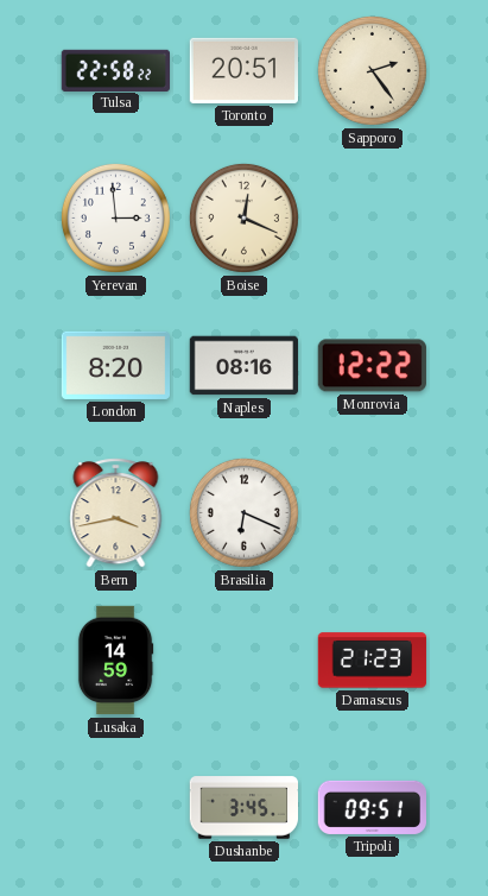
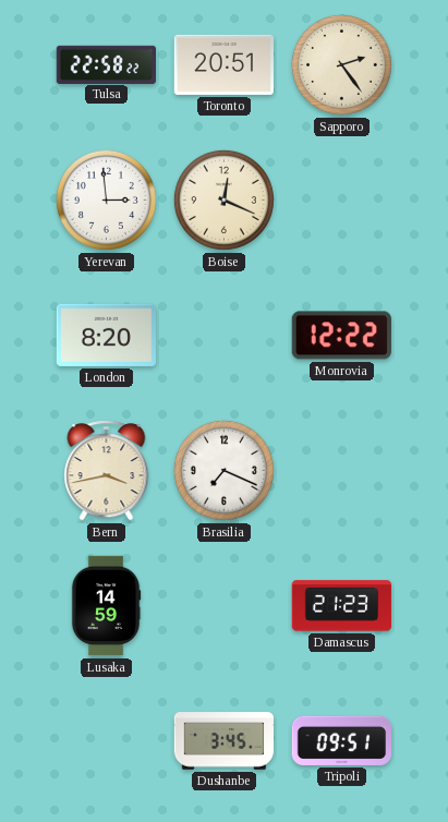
Naples: 08:16 -> none
Brasilia: 6:19 -> 7:19
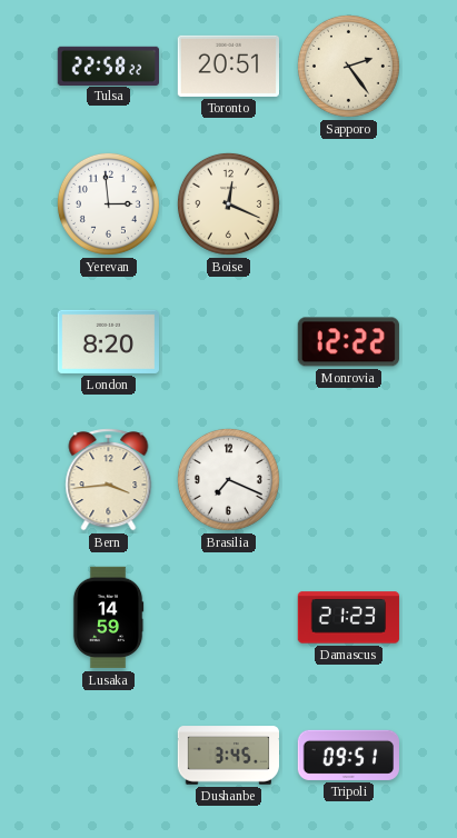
Bern: 3:43 -> 3:44
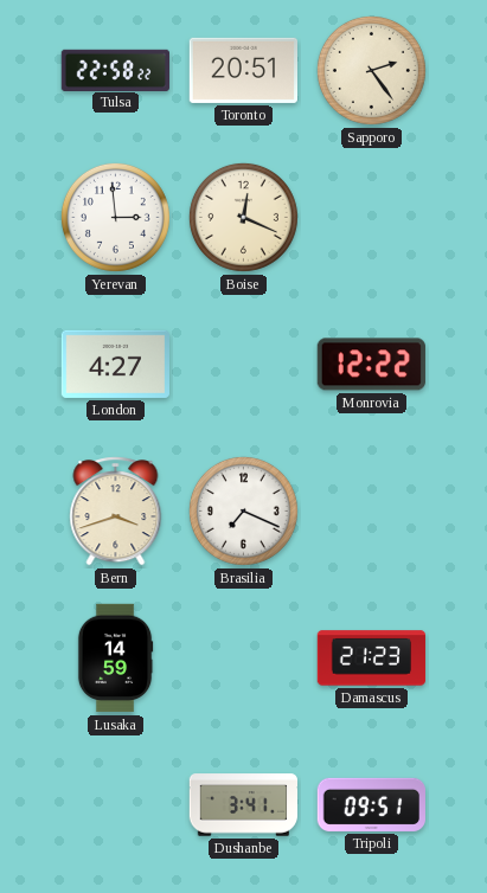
London: 8:20 -> 4:27
Bern: 3:44 -> 3:42
Dushanbe: 3:45 -> 3:41
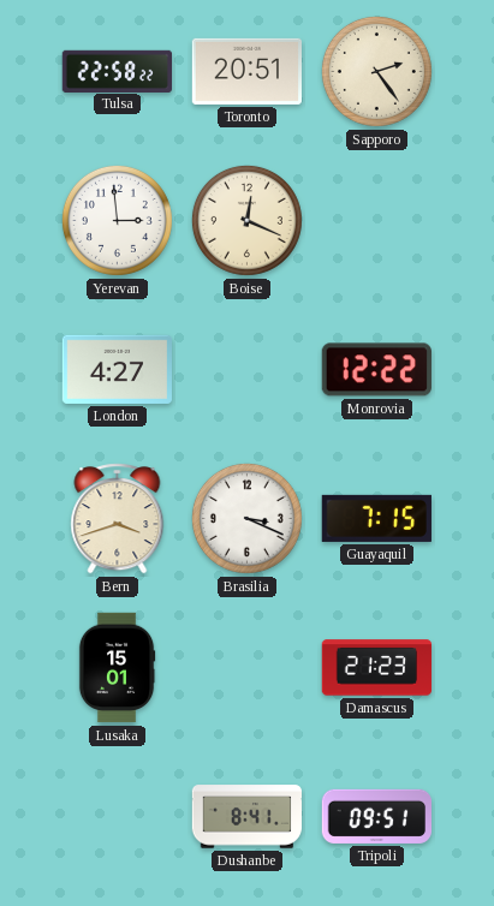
Brasilia: 7:19 -> 3:19
Guayaquil: none -> 7:15
Lusaka: 14:59 -> 15:01
Dushanbe: 3:41 -> 8:41
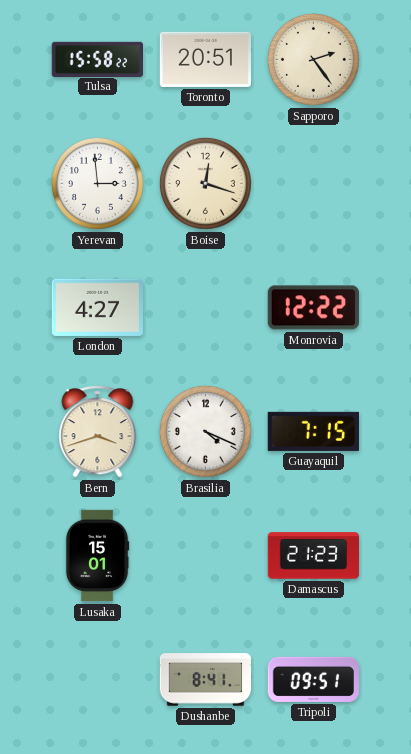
Tulsa: 22:58 -> 15:58
Boise: 12:19 -> 12:18
Brasilia: 3:19 -> 4:19
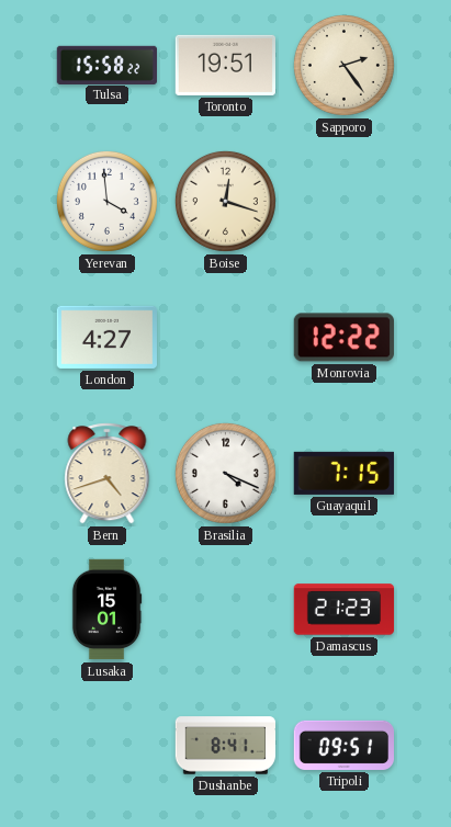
Toronto: 20:51 -> 19:51
Yerevan: 2:59 -> 3:59
Bern: 3:42 -> 4:42
